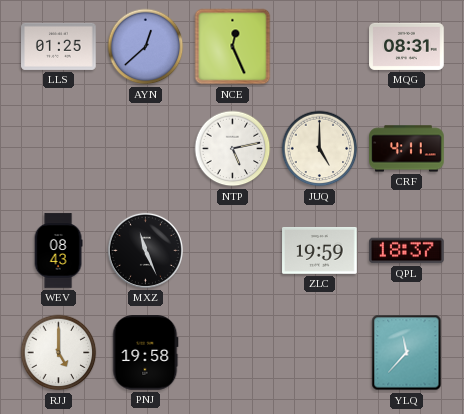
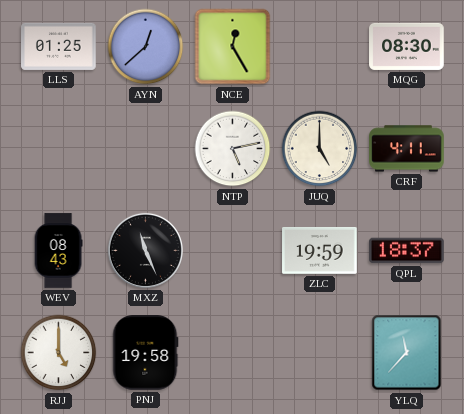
NCE: 12:26 -> 12:25
MQG: 08:31 -> 08:30
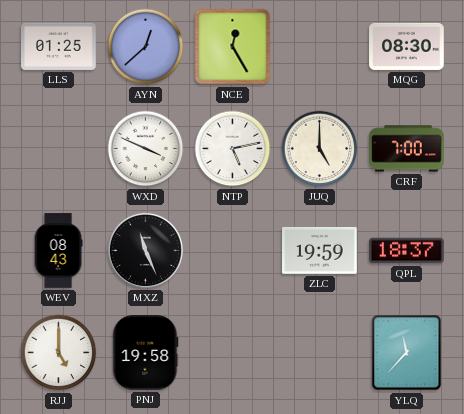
WXD: none -> 3:49
CRF: 4:11 -> 7:00
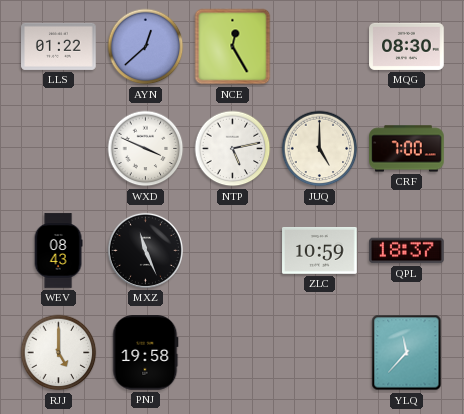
LLS: 01:25 -> 01:22
ZLC: 19:59 -> 10:59
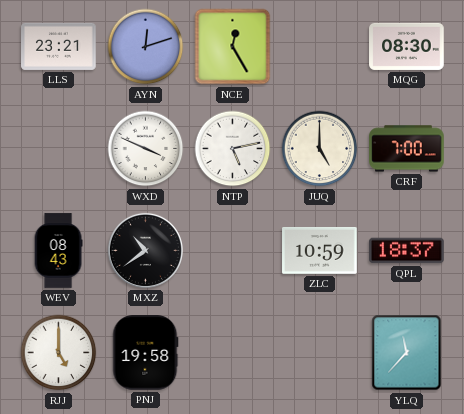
LLS: 01:22 -> 23:21
AYN: 12:38 -> 12:12
MXZ: 11:26 -> 10:39
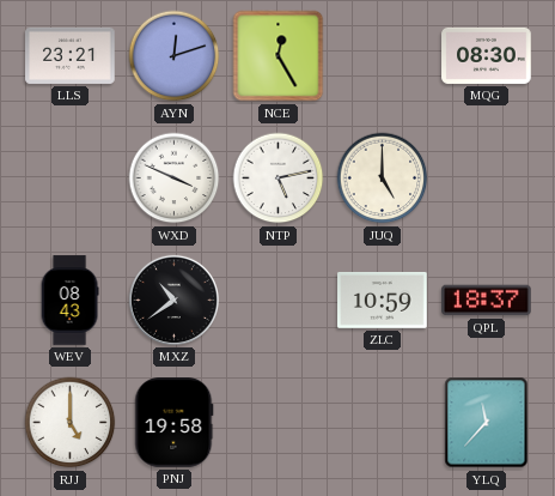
CRF: 7:00 -> none
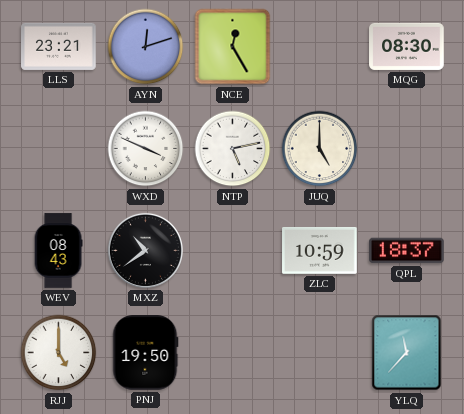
PNJ: 19:58 -> 19:50
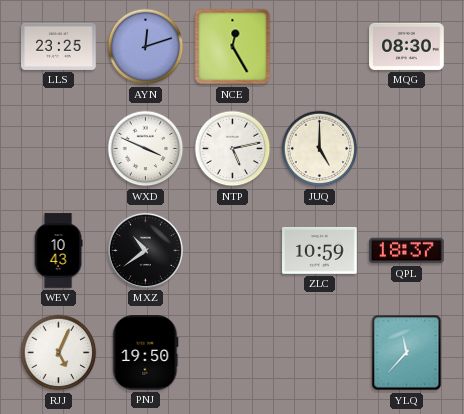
LLS: 23:21 -> 23:25
WEV: 08:43 -> 10:43
RJJ: 5:00 -> 5:04
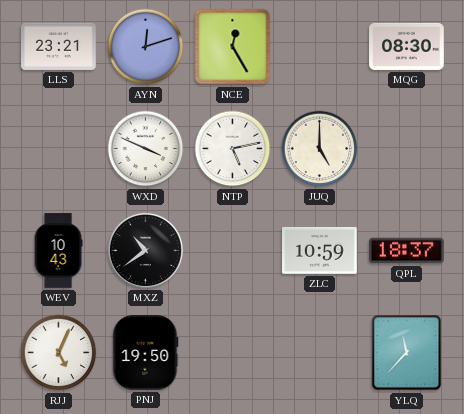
LLS: 23:25 -> 23:21
